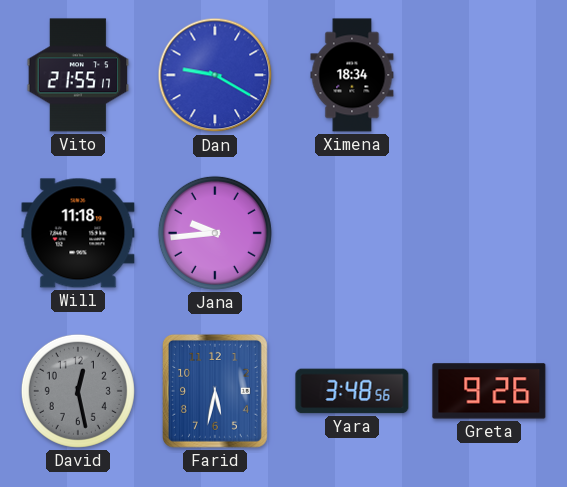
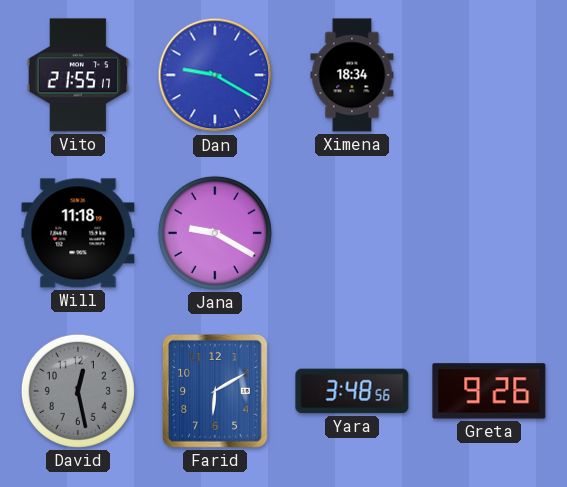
Jana: 9:44 -> 9:20
Farid: 5:32 -> 6:10
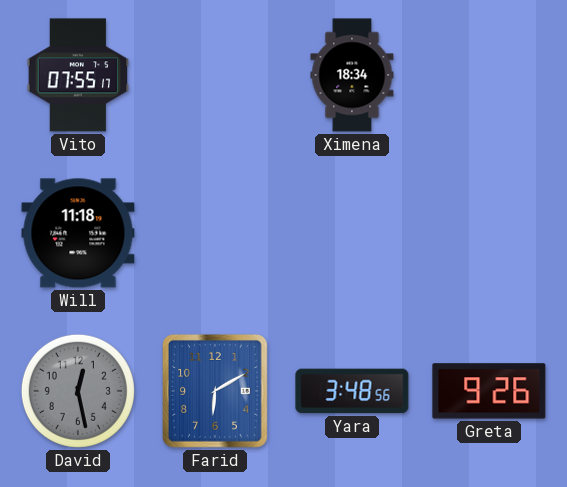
Vito: 21:55 -> 07:55
Dan: 9:20 -> none
Jana: 9:20 -> none
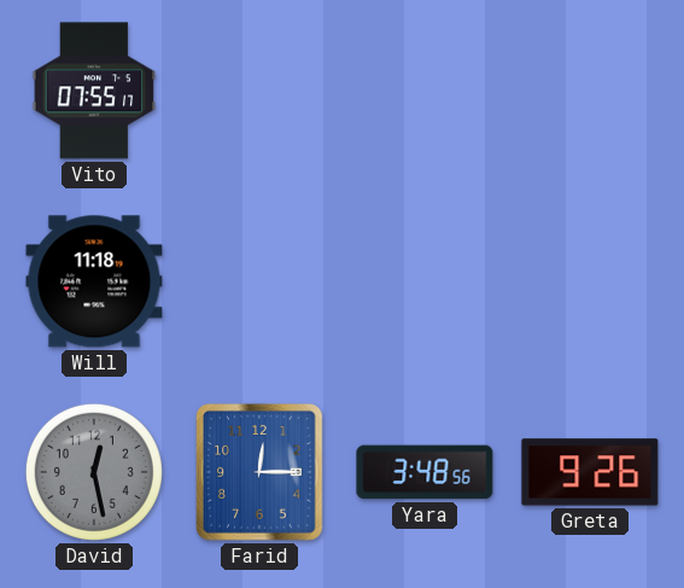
Ximena: 18:34 -> none
Farid: 6:10 -> 12:15
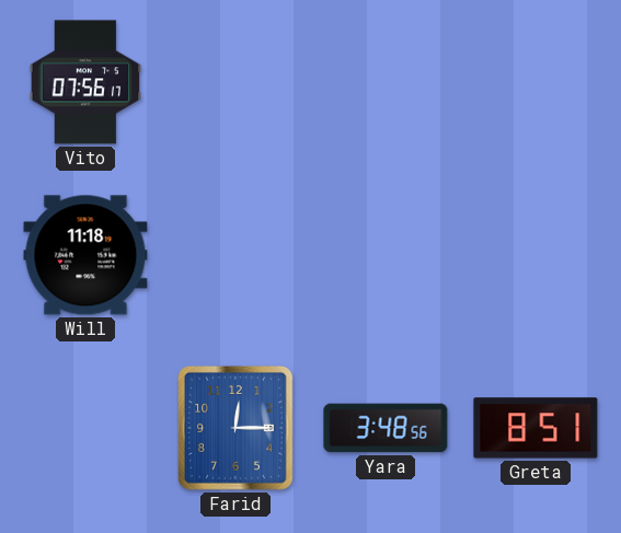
Vito: 07:55 -> 07:56
David: 12:28 -> none
Greta: 9:26 -> 8:51
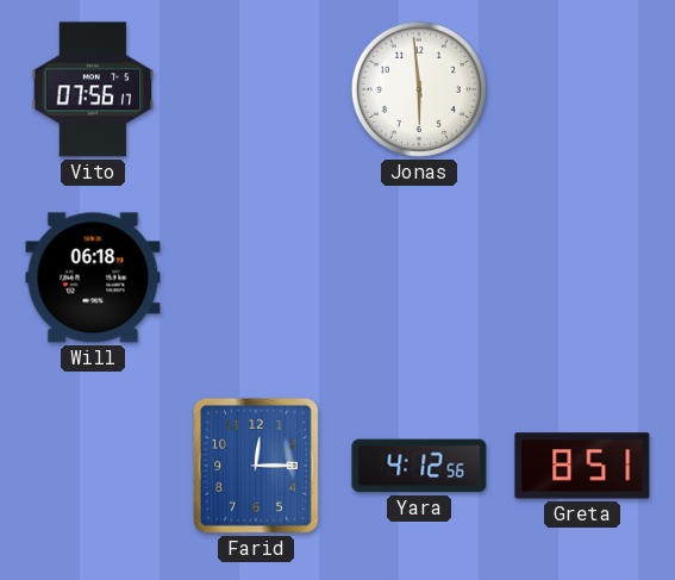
Jonas: none -> 5:59
Will: 11:18 -> 06:18
Yara: 3:48 -> 4:12
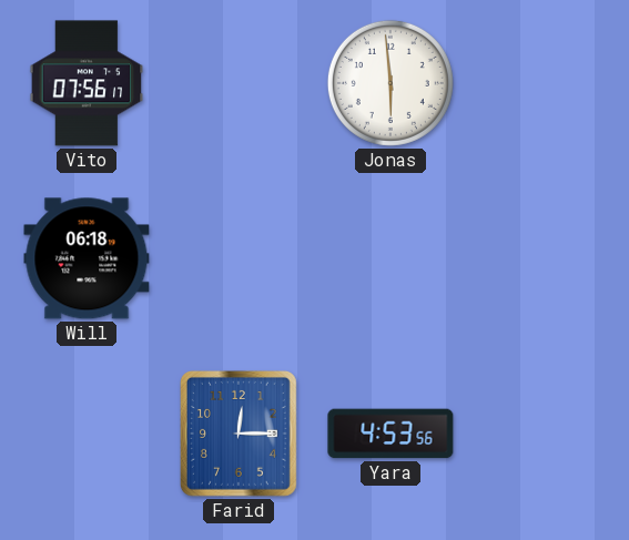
Yara: 4:12 -> 4:53
Greta: 8:51 -> none
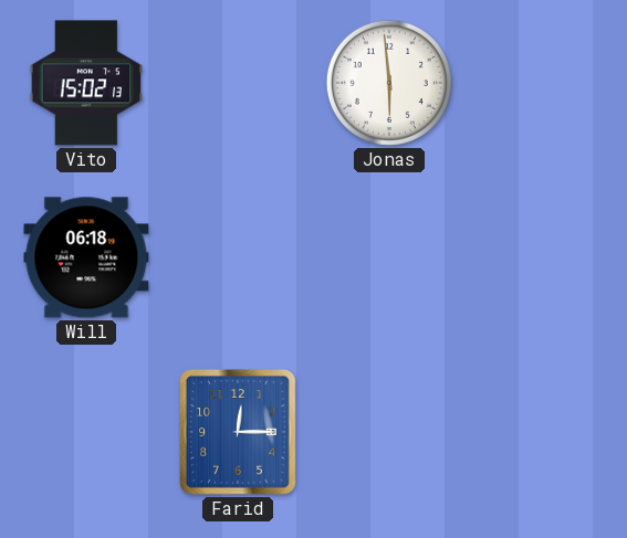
Vito: 07:56 -> 15:02
Yara: 4:53 -> none
